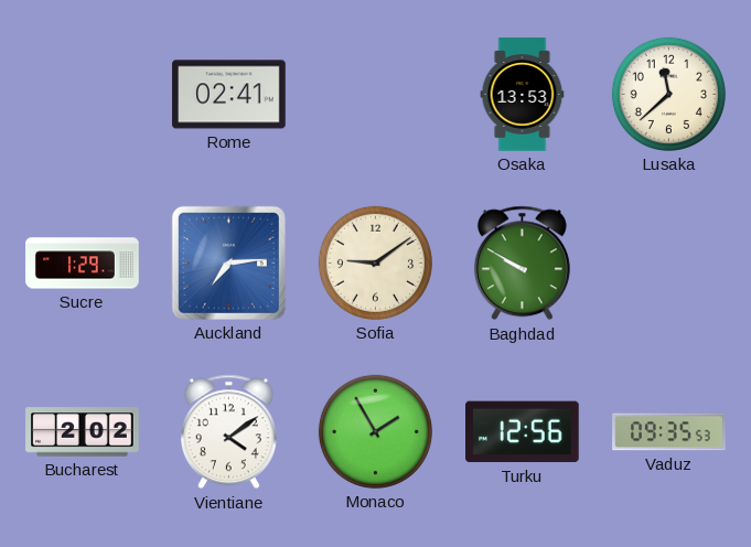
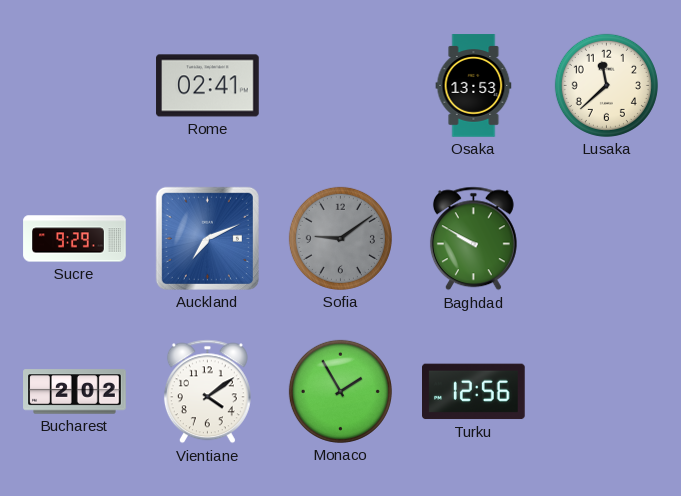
Sucre: 1:29 -> 9:29
Auckland: 7:14 -> 7:11
Sofia dial: cream -> grey
Vaduz: 09:35 -> none
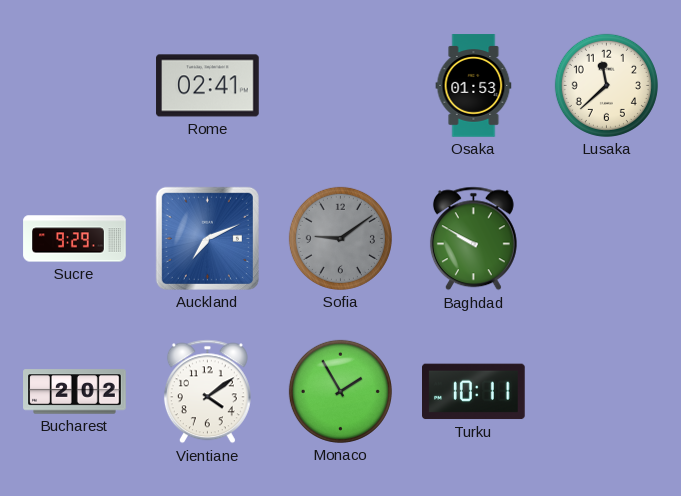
Osaka: 13:53 -> 01:53
Turku: 12:56 -> 10:11
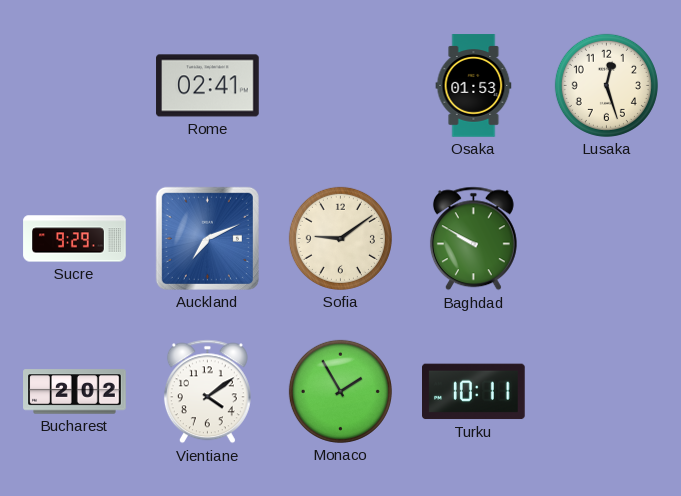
Lusaka: 11:38 -> 12:27
Sofia dial: grey -> cream
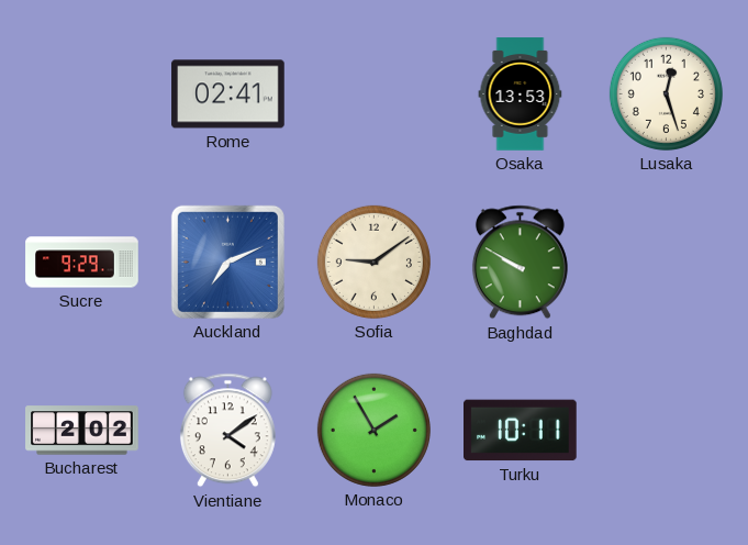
Osaka: 01:53 -> 13:53
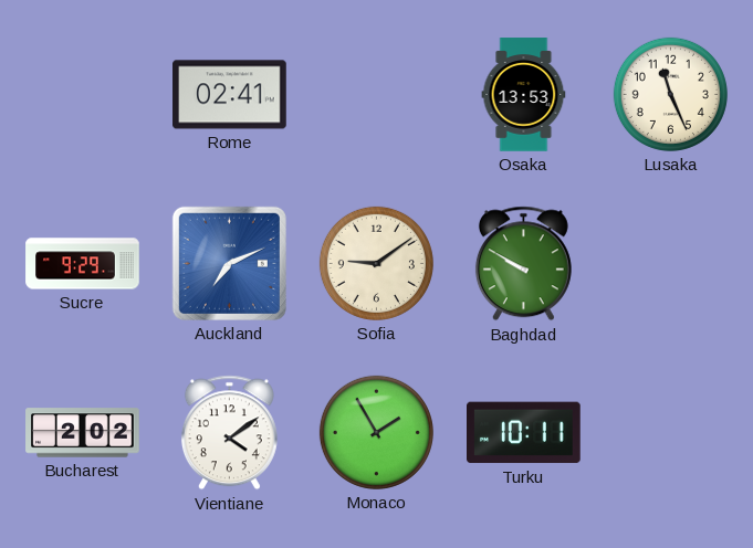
Lusaka: 12:27 -> 11:26
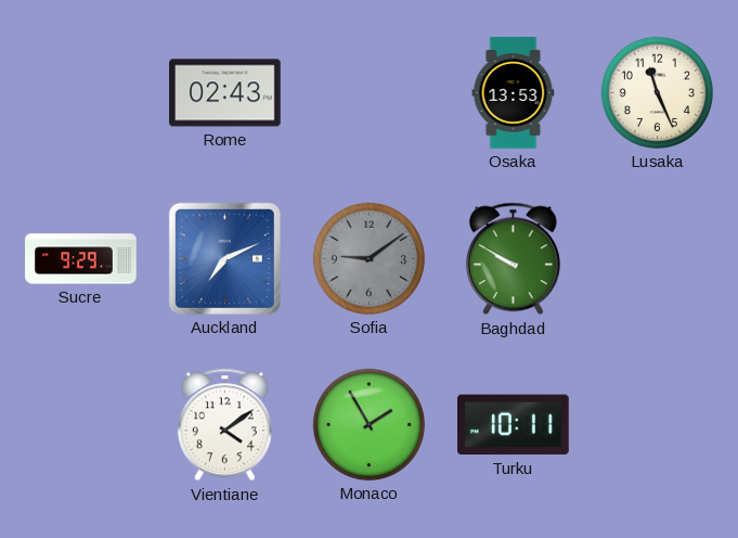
Rome: 02:41 -> 02:43
Sofia dial: cream -> grey
Bucharest: 2:02 -> none
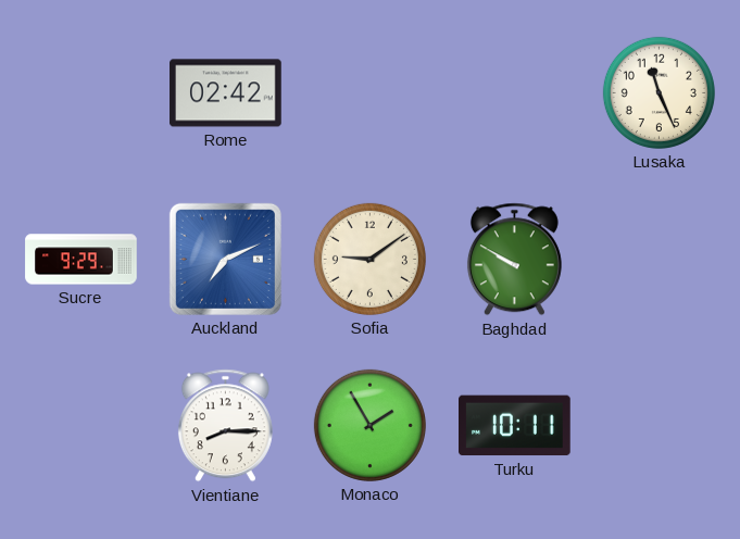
Rome: 02:43 -> 02:42
Osaka: 13:53 -> none
Sofia dial: grey -> cream
Vientiane: 4:09 -> 8:15
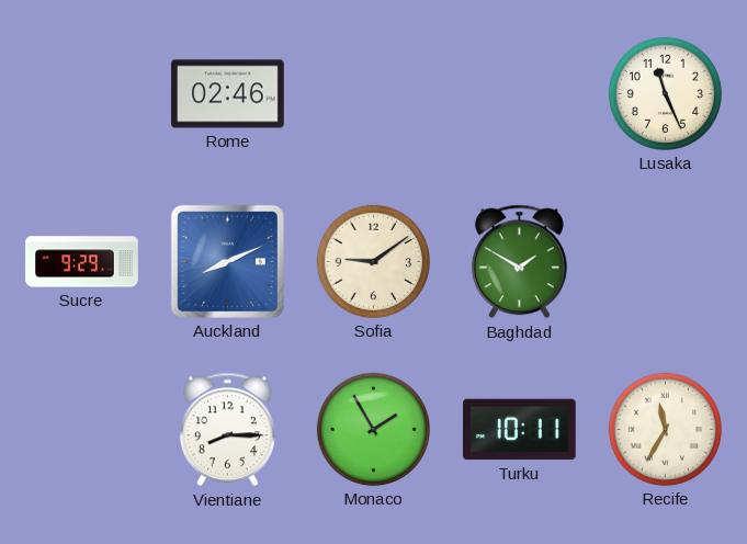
Rome: 02:42 -> 02:46
Auckland: 7:11 -> 8:11
Baghdad: 9:50 -> 1:50
Recife: none -> 11:35
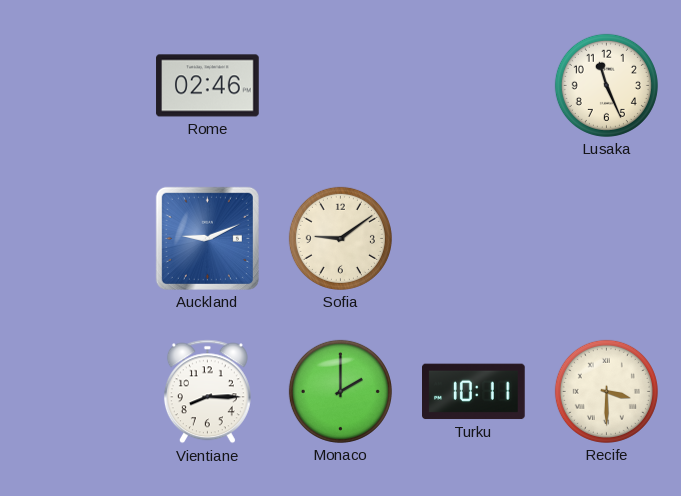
Sucre: 9:29 -> none
Auckland: 8:11 -> 9:11
Baghdad: 1:50 -> none
Monaco: 1:55 -> 2:00
Recife: 11:35 -> 3:30
